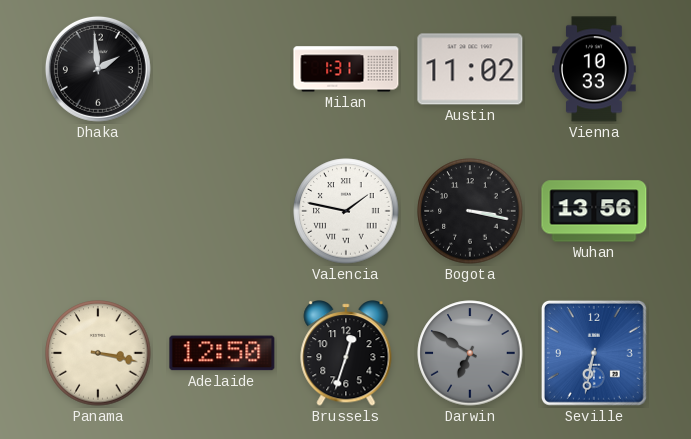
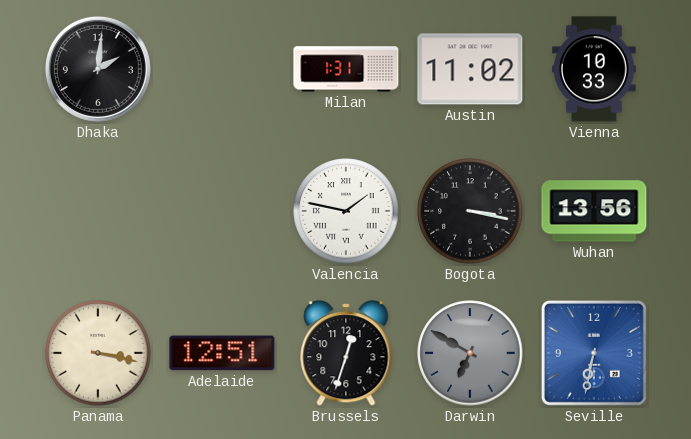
Dhaka: 1:59 -> 2:01
Adelaide: 12:50 -> 12:51
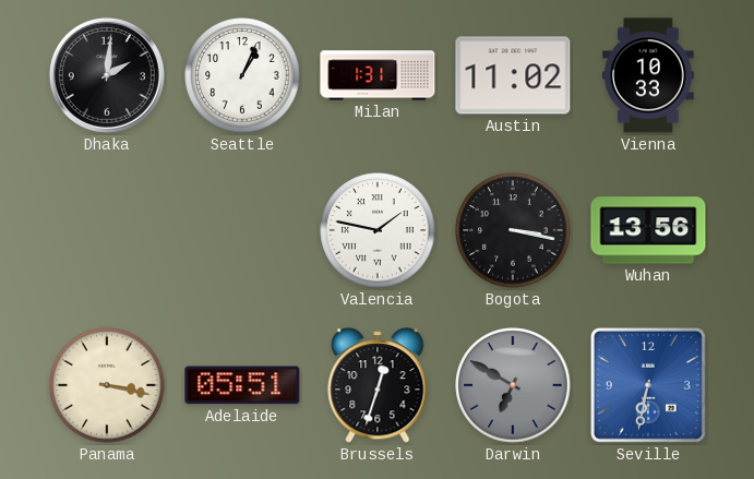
Seattle: none -> 1:04
Adelaide: 12:51 -> 05:51
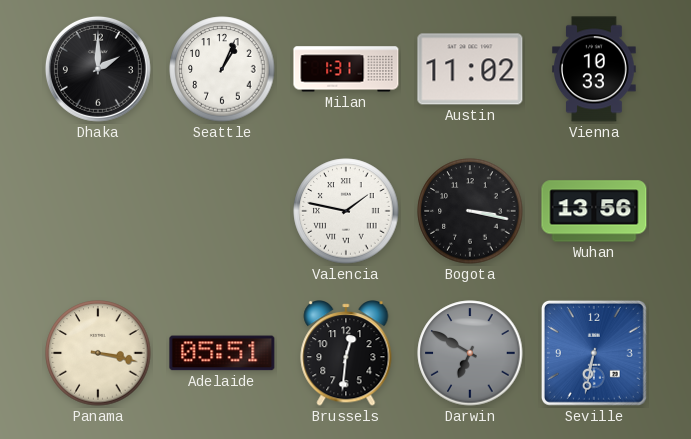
Dhaka: 2:01 -> 2:00
Brussels: 12:33 -> 12:31
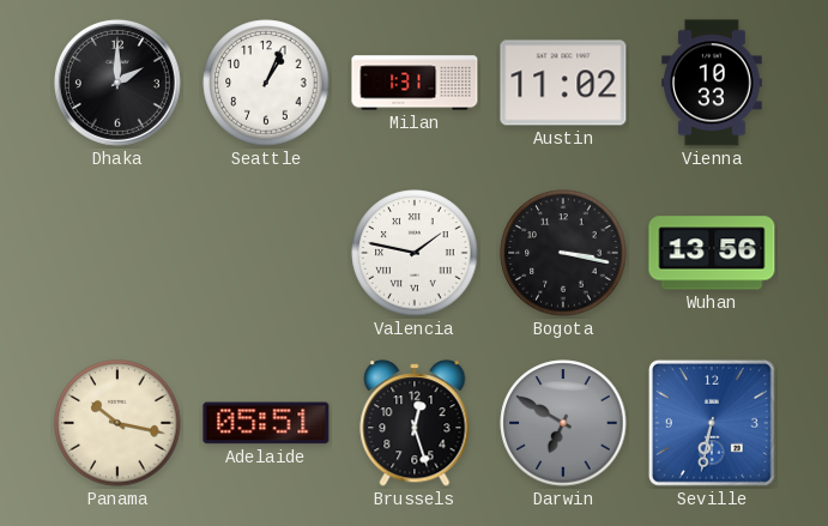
Panama: 3:17 -> 10:17
Brussels: 12:31 -> 12:27
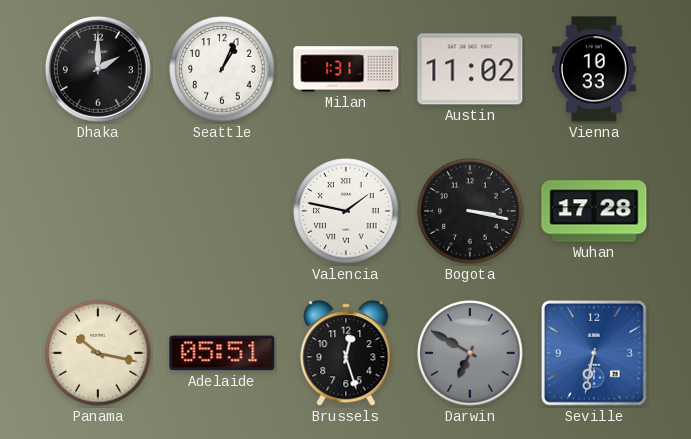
Wuhan: 13:56 -> 17:28
